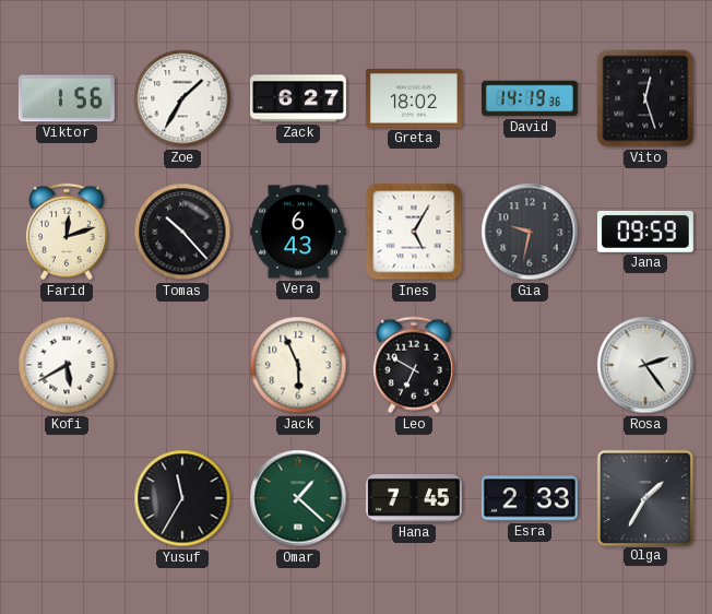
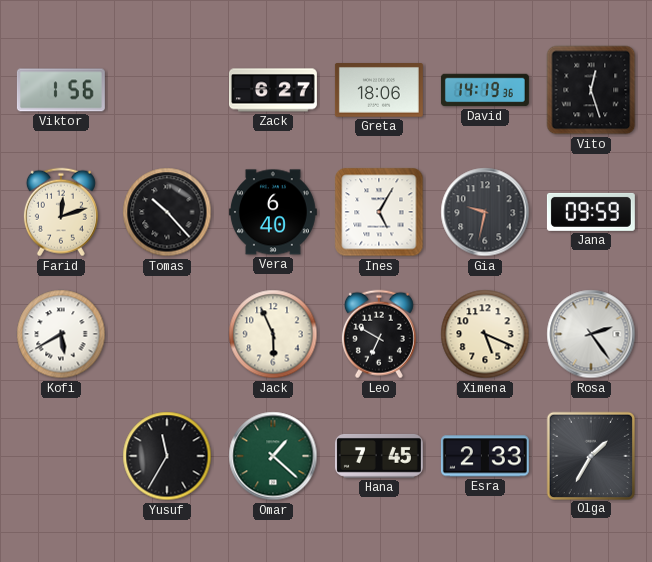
Zoe: 1:35 -> none
Greta: 18:02 -> 18:06
Vera: 6:43 -> 6:40
Ximena: none -> 5:19
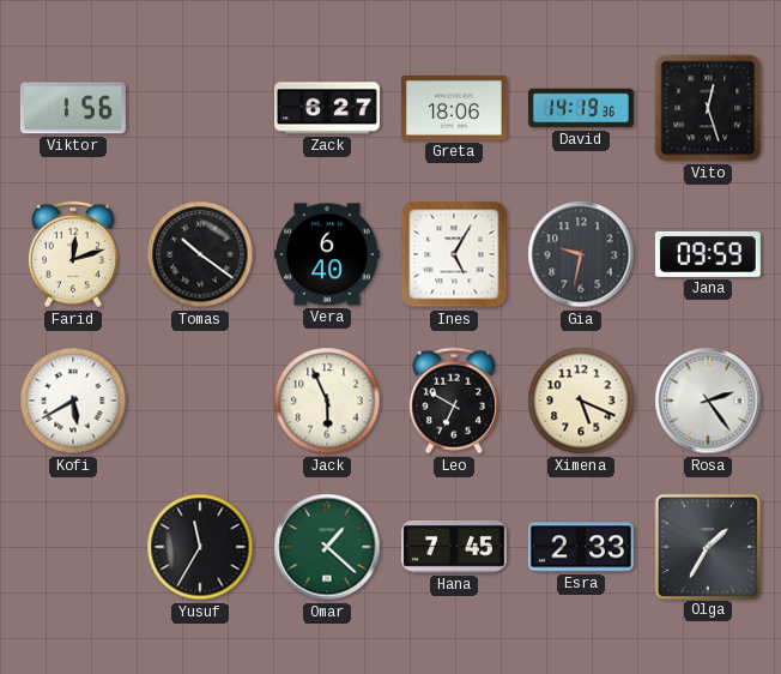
Tomas: 10:23 -> 10:21
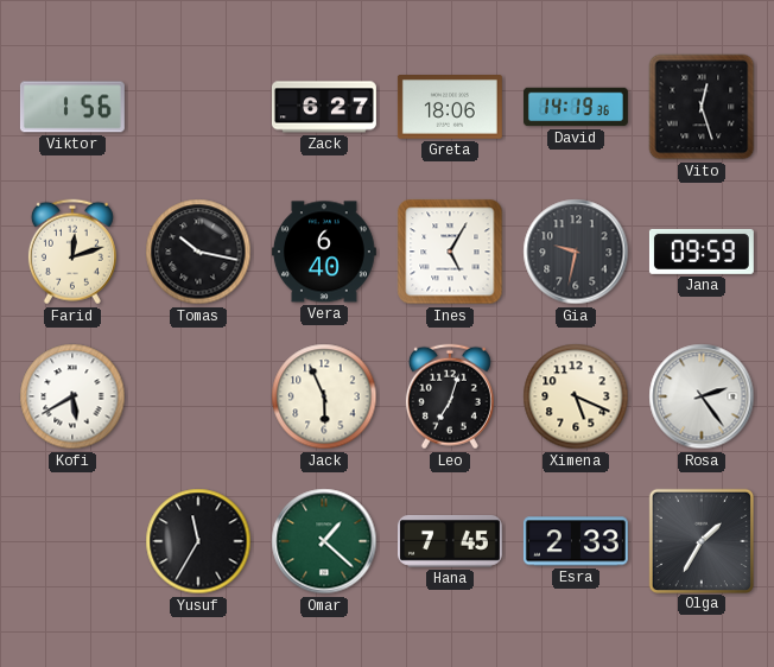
Tomas: 10:21 -> 10:17
Leo: 6:50 -> 7:03
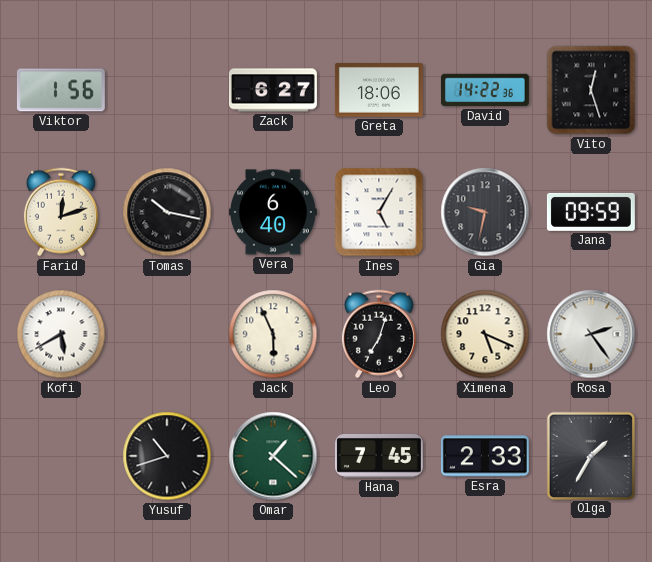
David: 14:19 -> 14:22
Yusuf: 11:35 -> 10:42
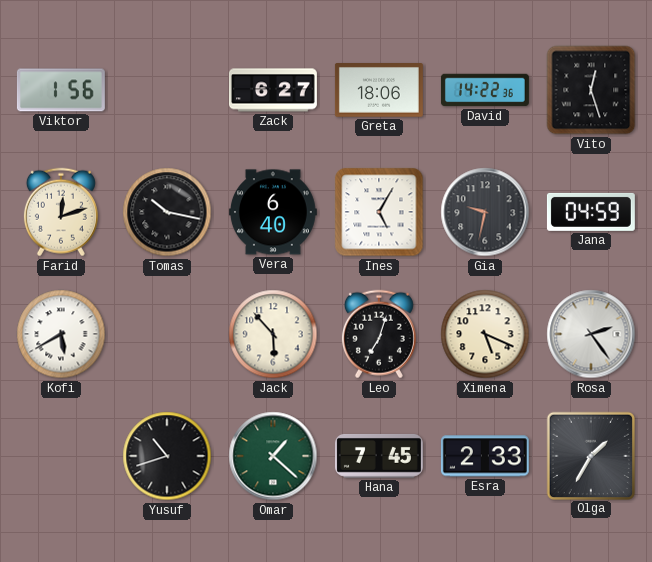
Jana: 09:59 -> 04:59
Jack: 5:56 -> 5:53
